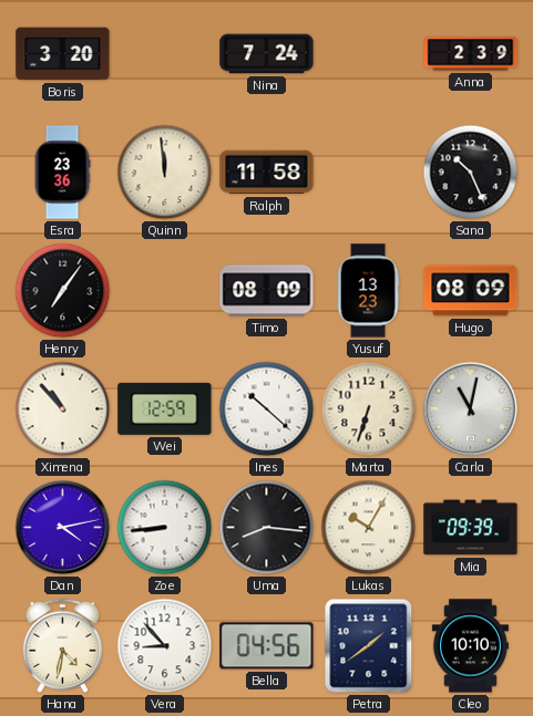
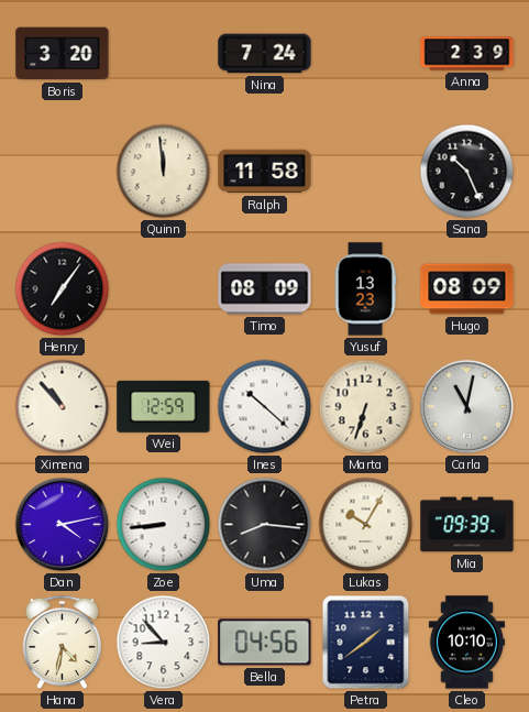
Esra: 23:36 -> none
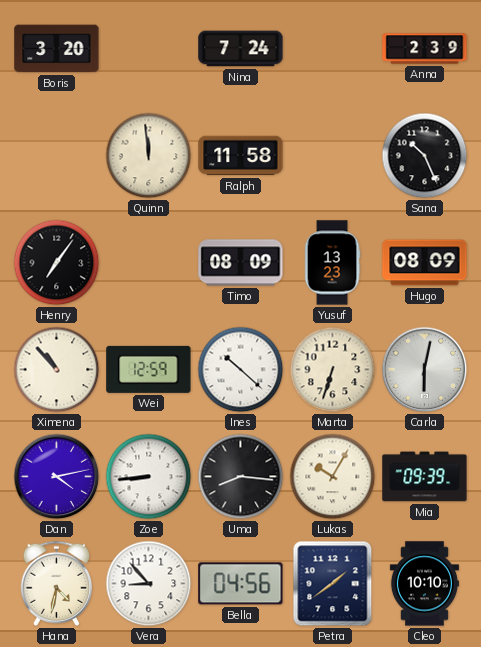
Carla: 11:02 -> 6:02
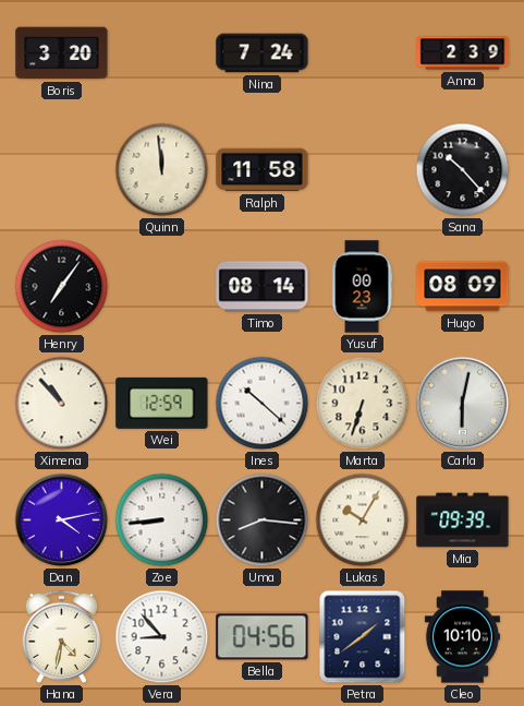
Sana: 10:26 -> 10:23
Timo: 08:09 -> 08:14
Yusuf: 13:23 -> 00:23
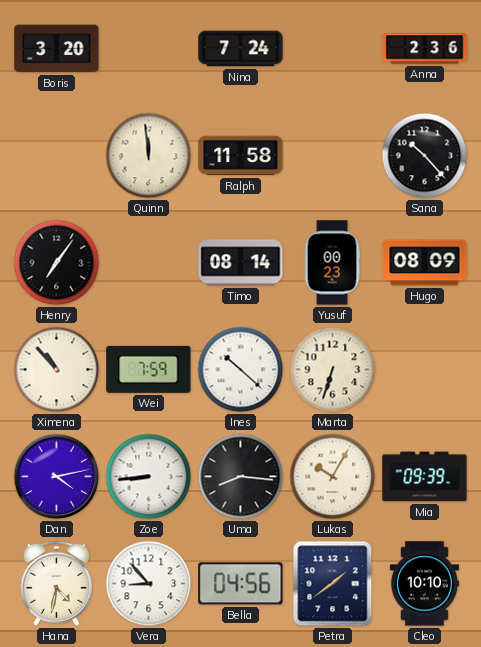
Anna: 2:39 -> 2:36
Wei: 12:59 -> 7:59
Carla: 6:02 -> none
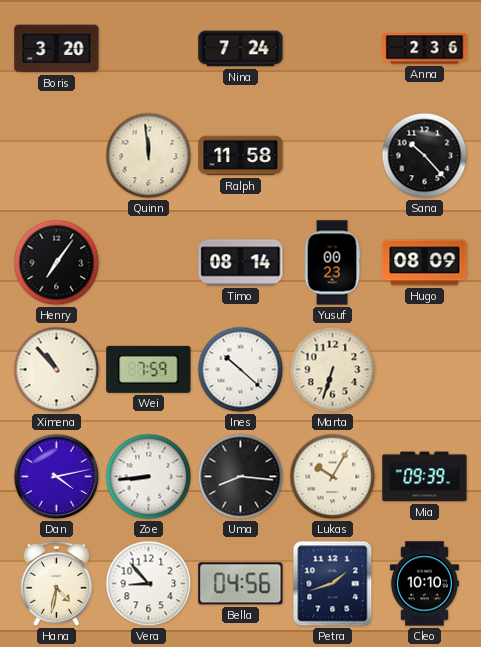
Petra: 1:39 -> 1:42
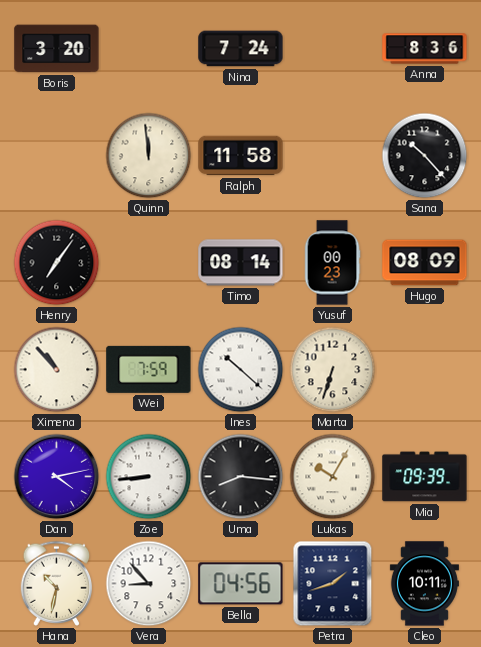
Anna: 2:36 -> 8:36
Hana: 4:32 -> 10:32
Cleo: 10:10 -> 10:11
